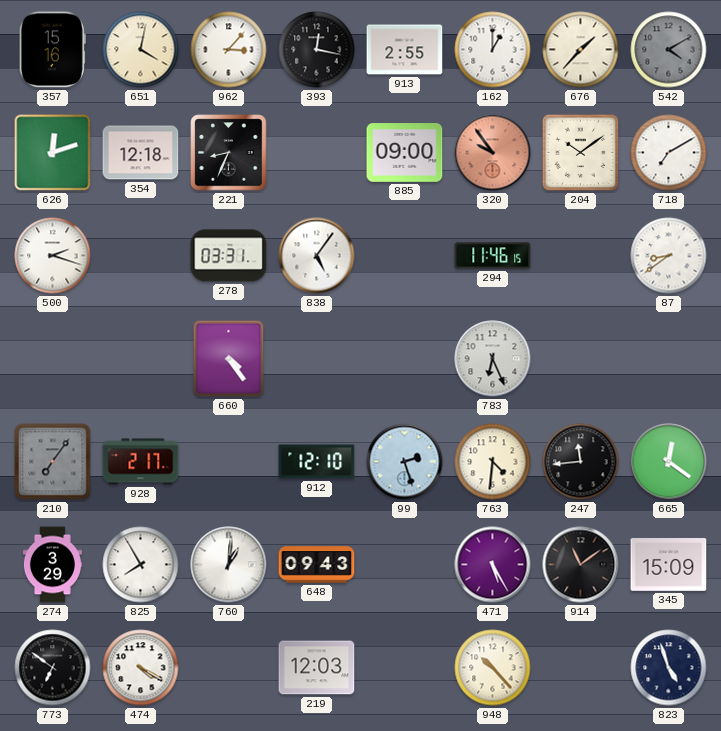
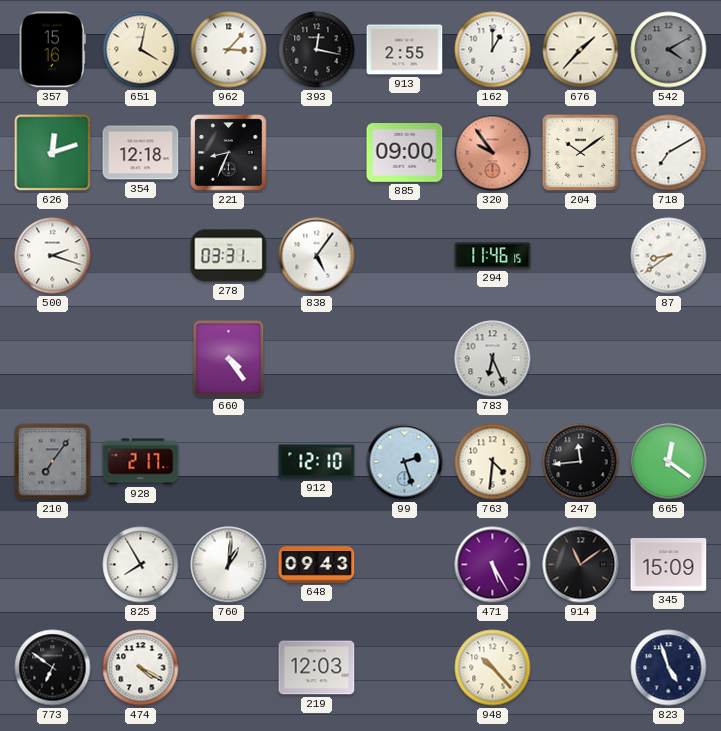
274: 3:29 -> none
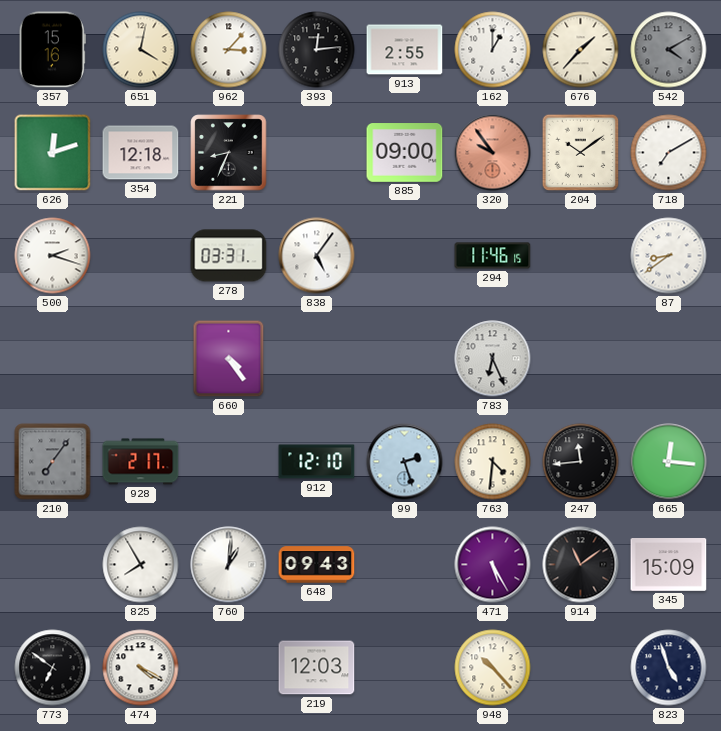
393: 12:17 -> 12:14
665: 12:21 -> 12:16
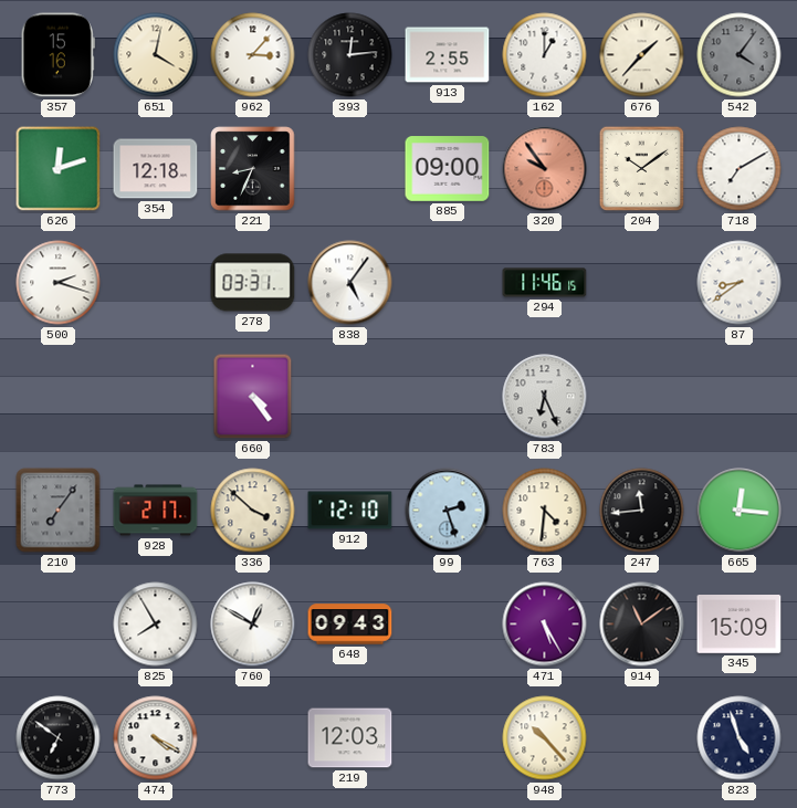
542: 4:10 -> 4:06
336: none -> 3:52
760: 1:01 -> 12:50
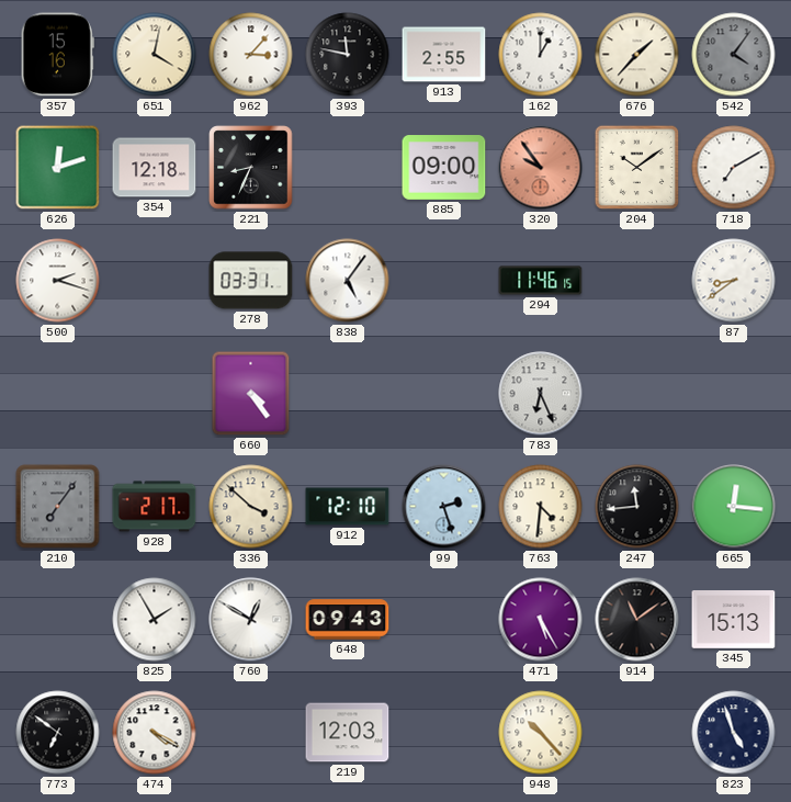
393: 12:14 -> 11:47
825: 7:55 -> 1:55
345: 15:09 -> 15:13
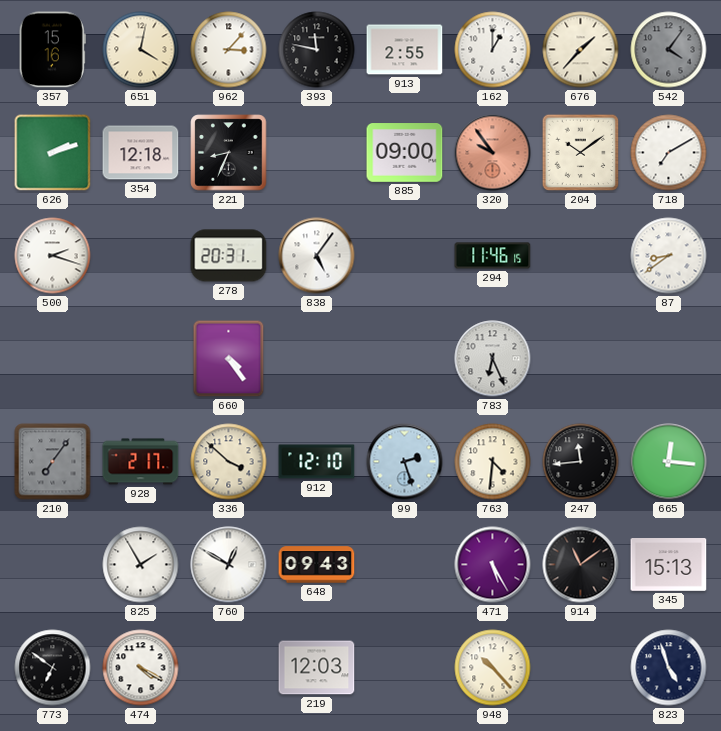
626: 12:12 -> 2:12
278: 03:31 -> 20:31
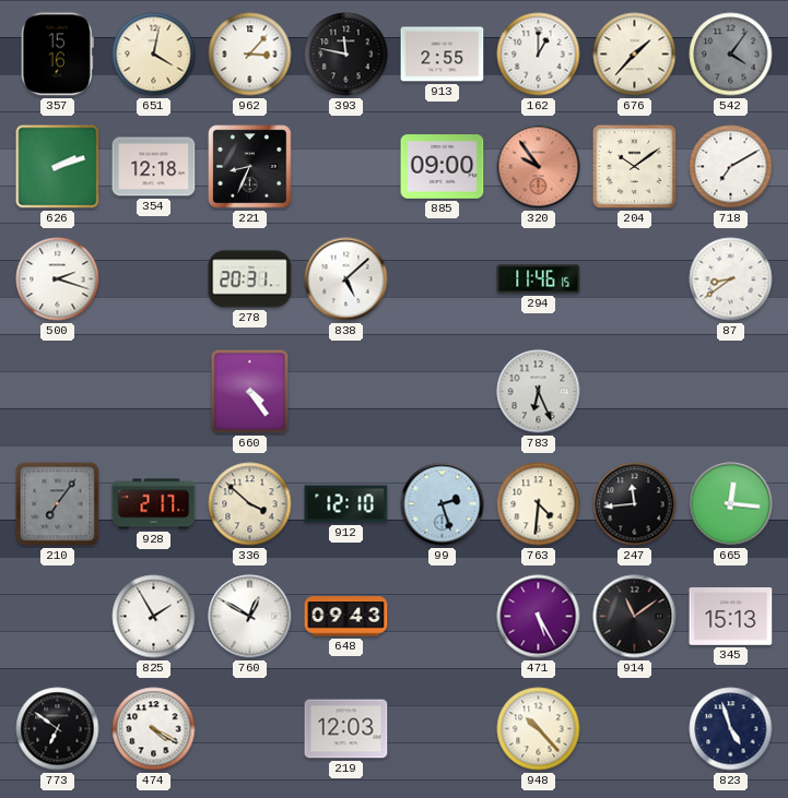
838: 5:06 -> 5:08
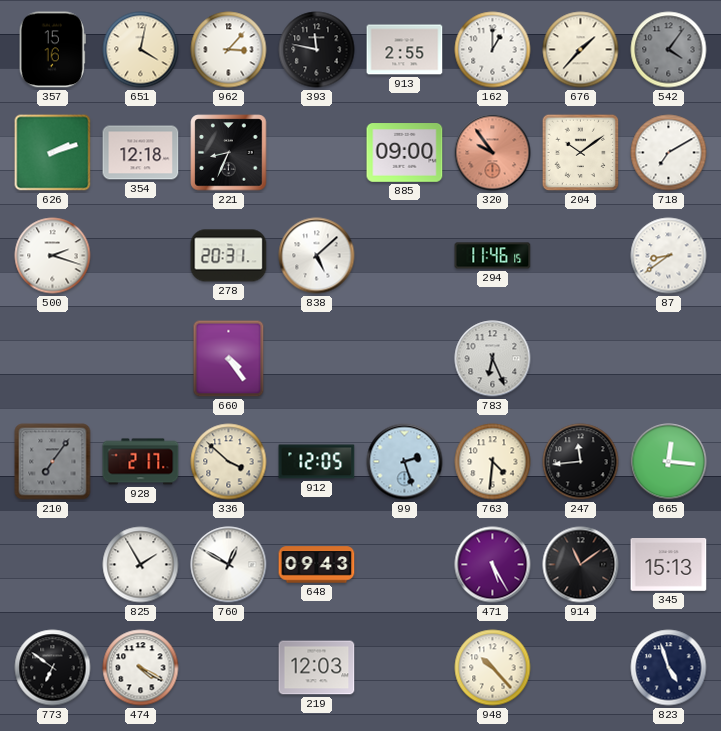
912: 12:10 -> 12:05
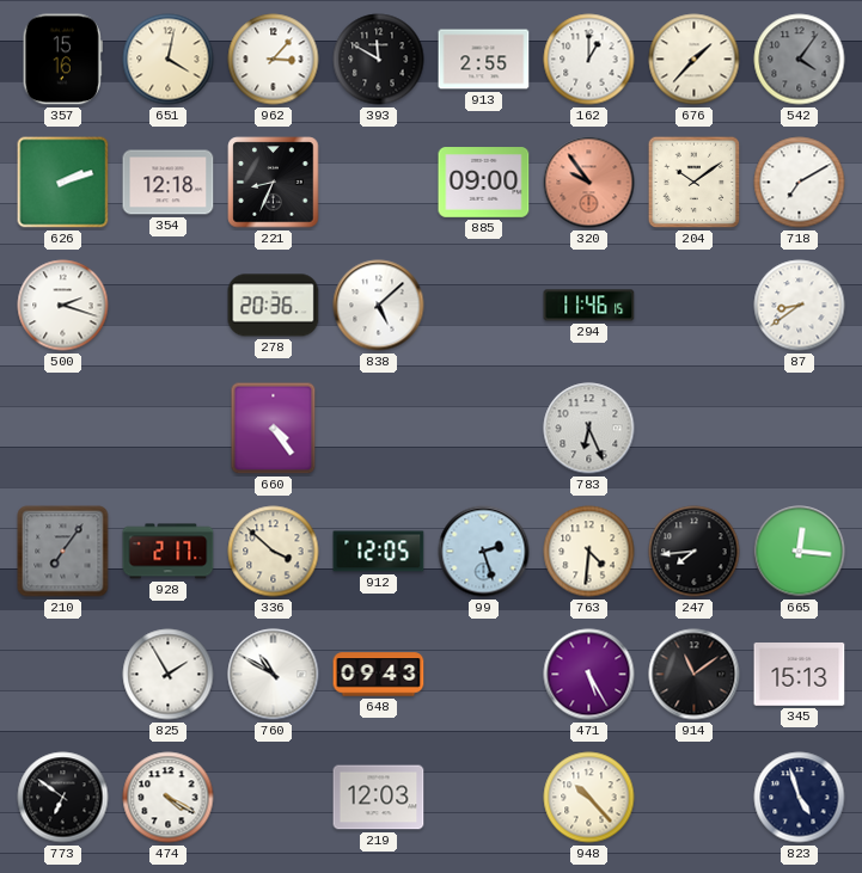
393: 11:47 -> 11:50
278: 20:31 -> 20:36
247: 11:44 -> 7:44
760: 12:50 -> 10:50
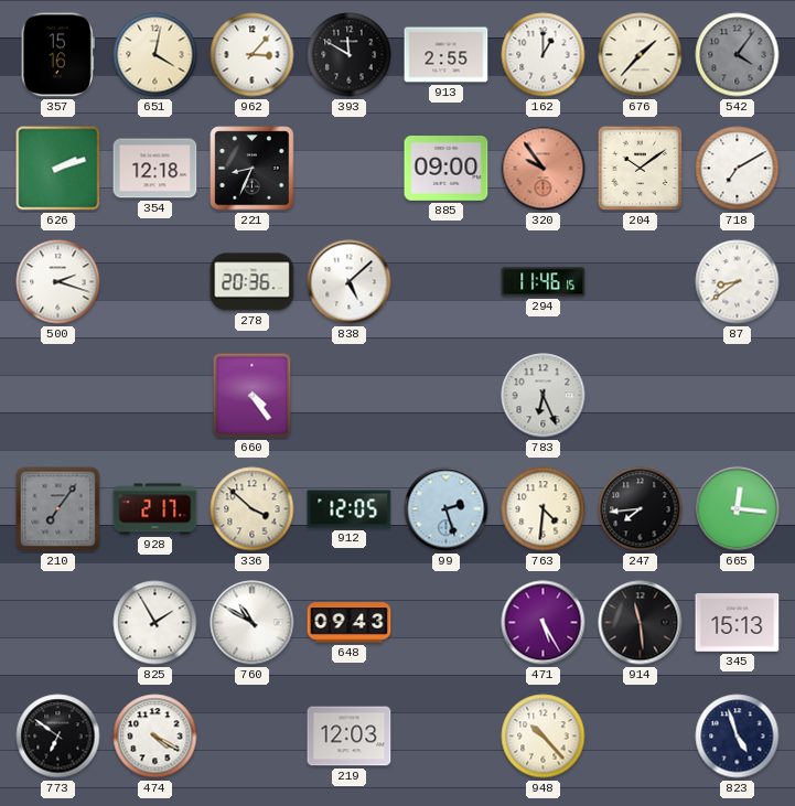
914: 11:09 -> 11:29
